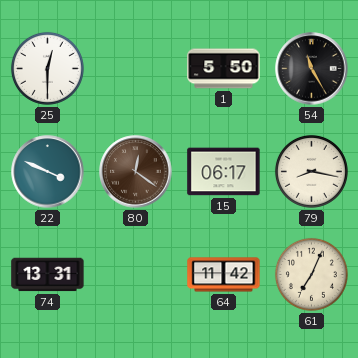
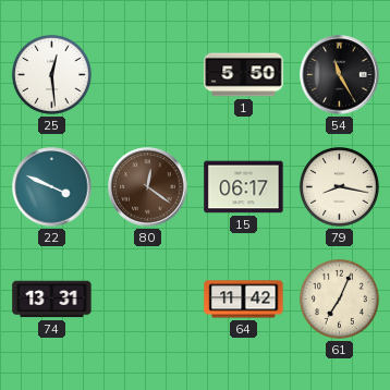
25: 12:30 -> 12:29
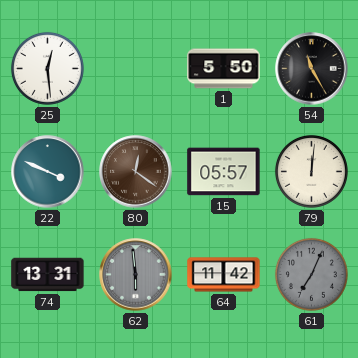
15: 06:17 -> 05:57
79: 8:17 -> 12:01
62: none -> 5:59
61 dial: cream -> grey
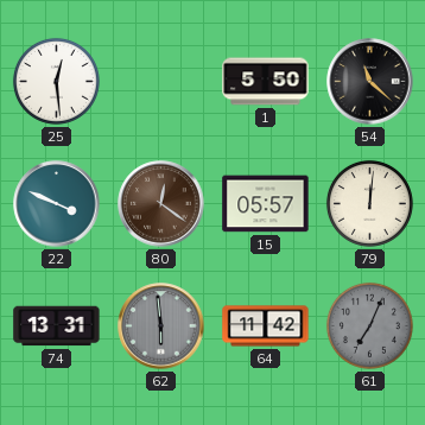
54: 11:25 -> 11:22
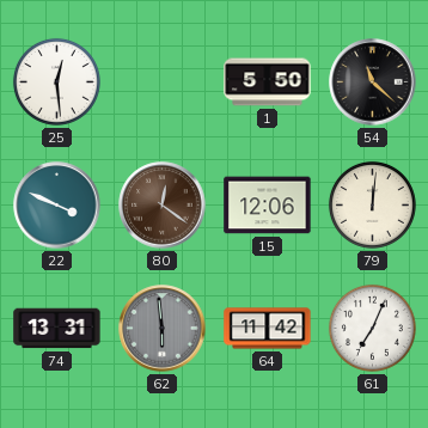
15: 05:57 -> 12:06
61 dial: grey -> white
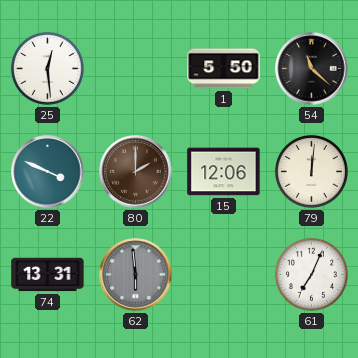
80: 12:21 -> 2:00
64: 11:42 -> none
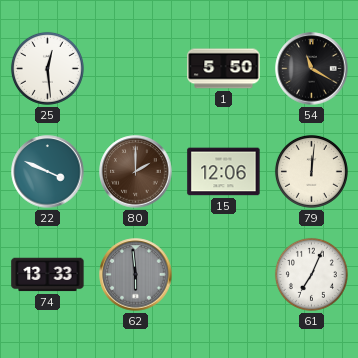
54: 11:22 -> 11:20
74: 13:31 -> 13:33
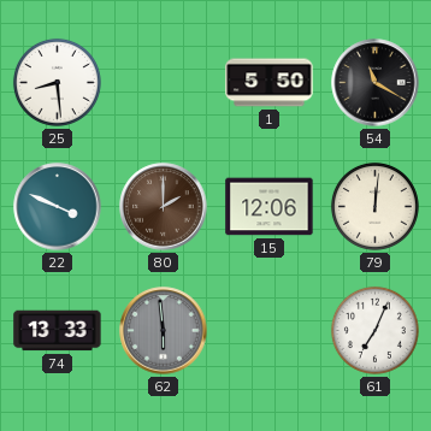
25: 12:29 -> 8:29
